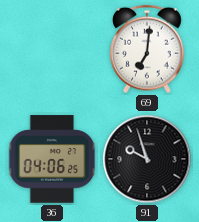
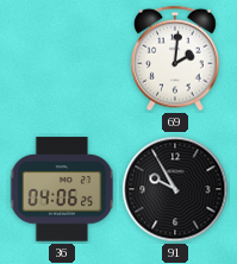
69: 7:01 -> 2:01
91: 9:57 -> 9:55
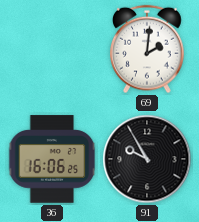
36: 04:06 -> 16:06
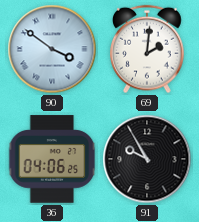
90: none -> 3:51
36: 16:06 -> 04:06
